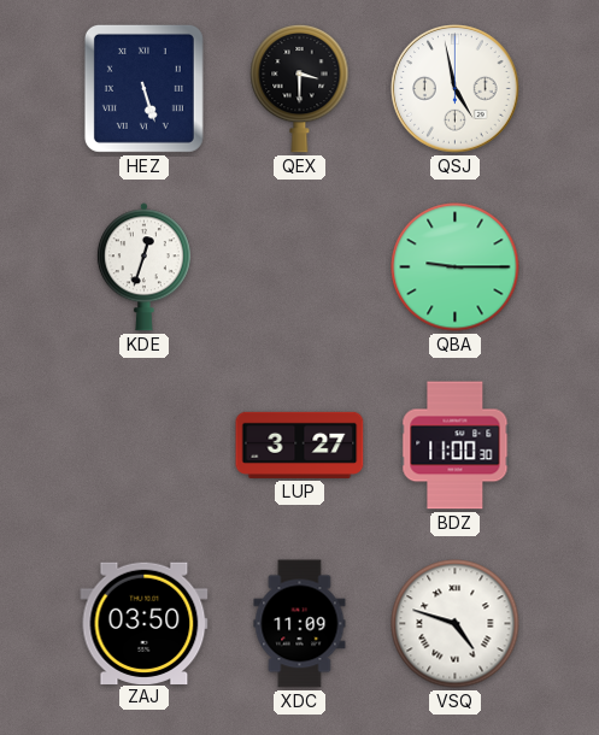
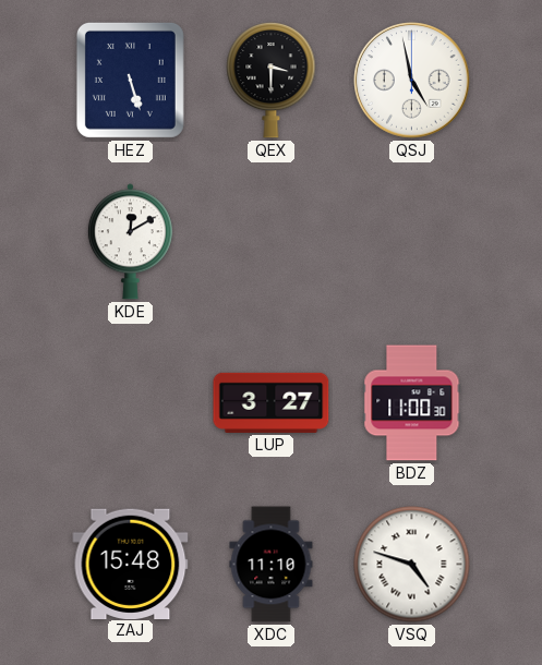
KDE: 12:33 -> 12:10
QBA: 9:15 -> none
ZAJ: 03:50 -> 15:48
XDC: 11:09 -> 11:10
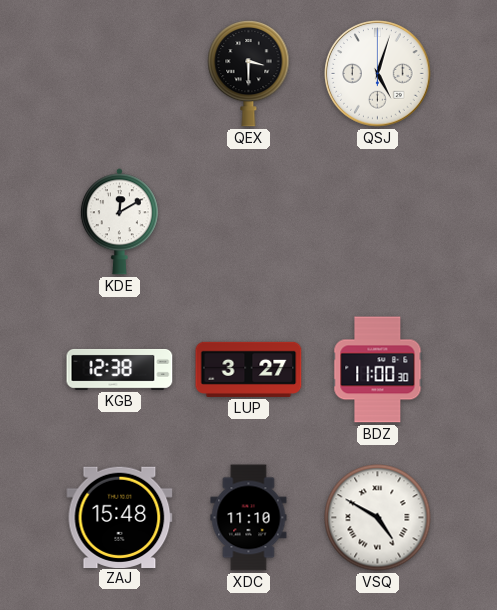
HEZ: 5:27 -> none
QSJ: 4:58 -> 5:03
KGB: none -> 12:38
VSQ: 4:48 -> 4:50
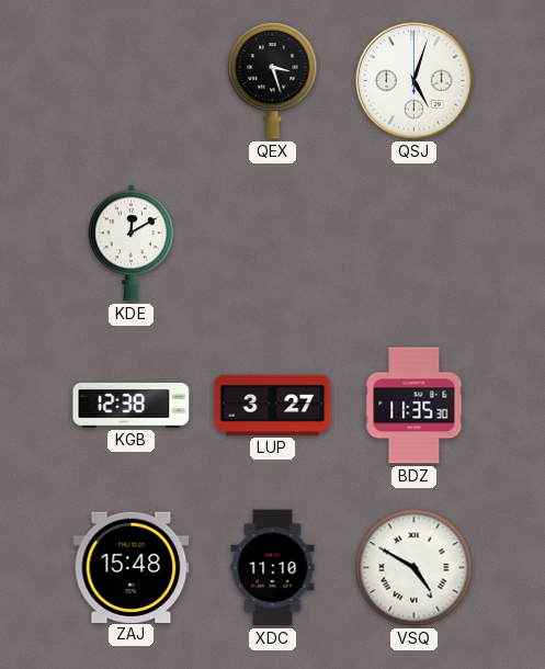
QEX: 3:30 -> 3:27
BDZ: 11:00 -> 11:35
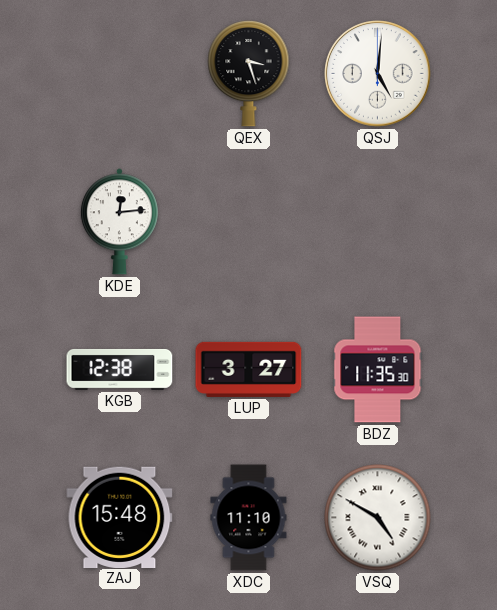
QSJ: 5:03 -> 5:01
KDE: 12:10 -> 12:14
